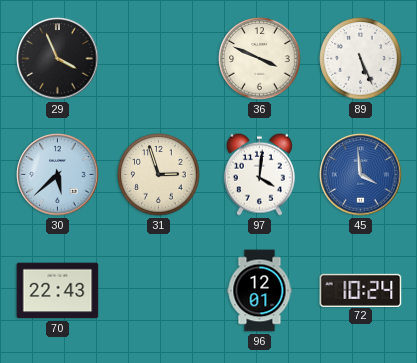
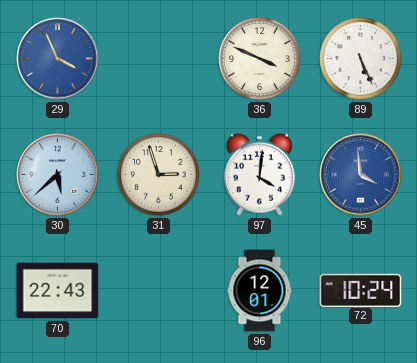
29 dial: black -> blue
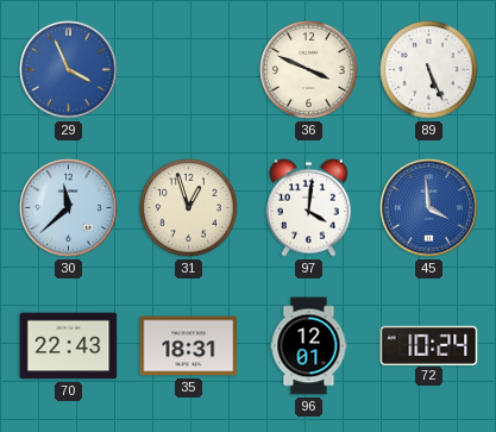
30: 5:38 -> 11:38
31: 2:57 -> 12:57
35: none -> 18:31
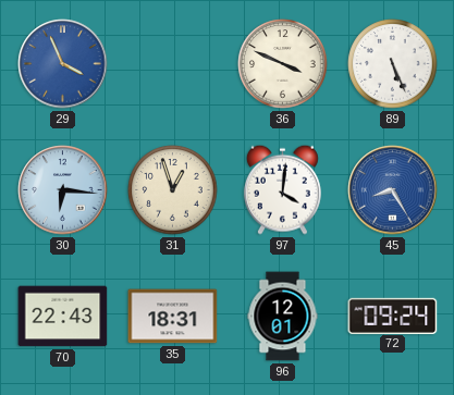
30: 11:38 -> 6:16
45: 3:59 -> 8:25
72: 10:24 -> 09:24
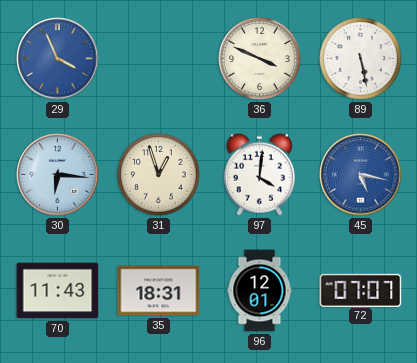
89: 5:26 -> 5:28
45: 8:25 -> 5:17
70: 22:43 -> 11:43
72: 09:24 -> 07:07
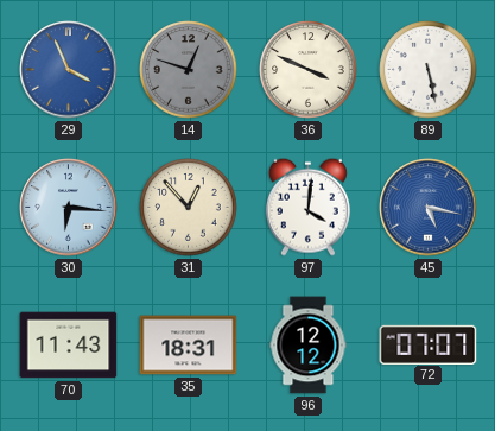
14: none -> 12:48
31: 12:57 -> 12:53
96: 12:01 -> 12:12
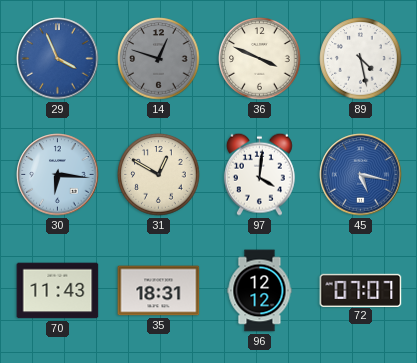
89: 5:28 -> 4:28
31: 12:53 -> 12:50
